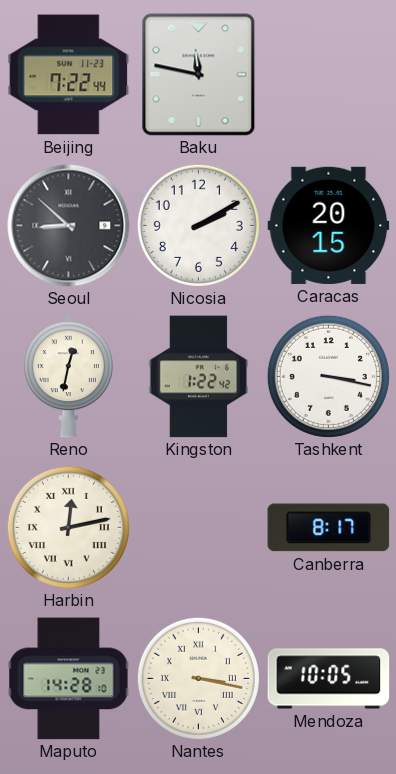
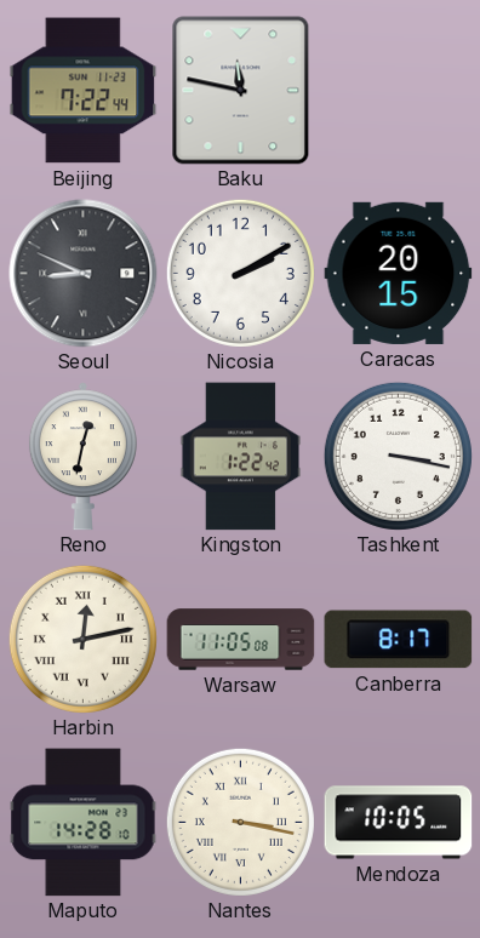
Seoul: 8:52 -> 8:49
Warsaw: none -> 11:05
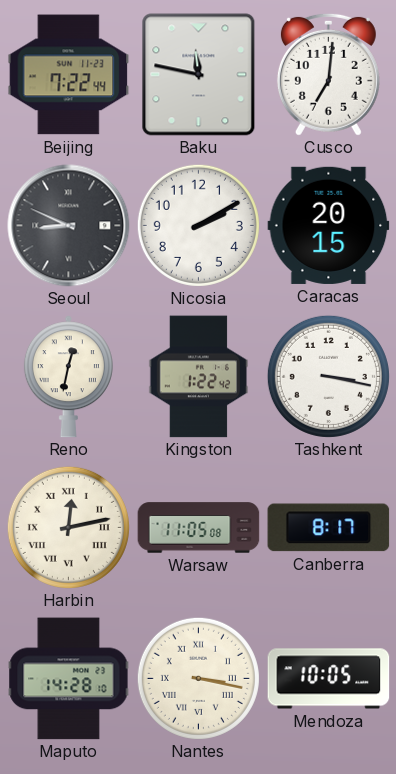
Cusco: none -> 7:01
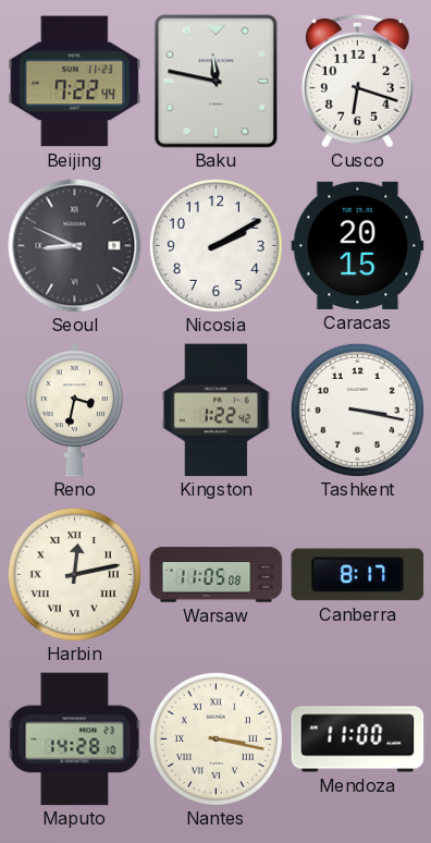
Cusco: 7:01 -> 6:18
Reno: 12:32 -> 3:32
Mendoza: 10:05 -> 11:00
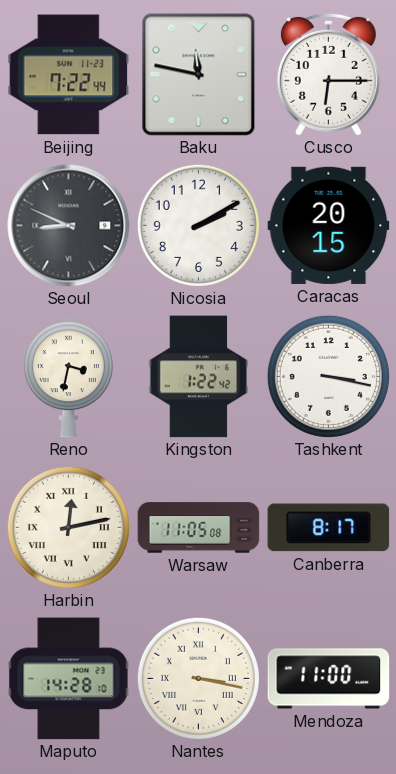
Cusco: 6:18 -> 6:15
